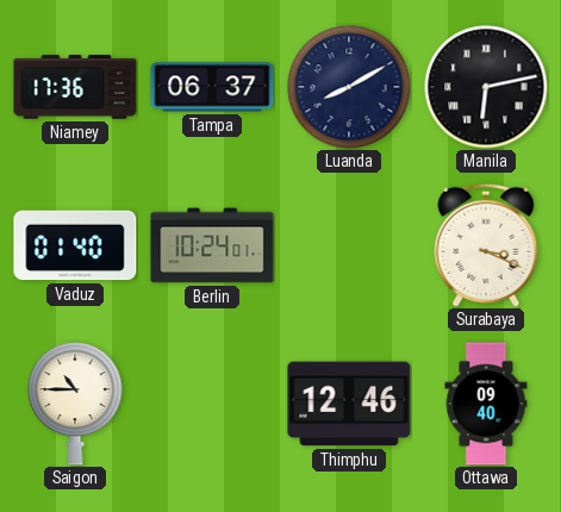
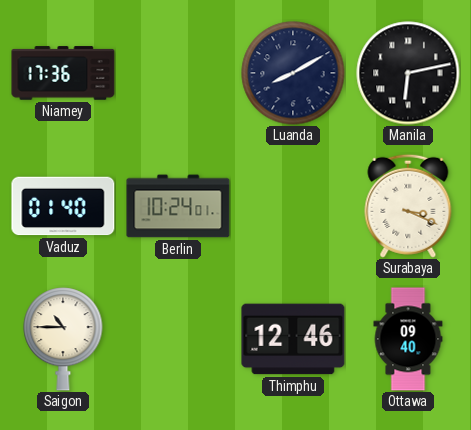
Tampa: 06:37 -> none
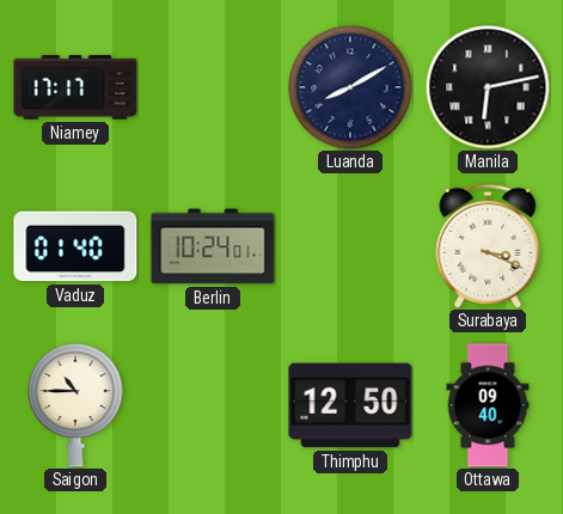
Niamey: 17:36 -> 17:17
Thimphu: 12:46 -> 12:50
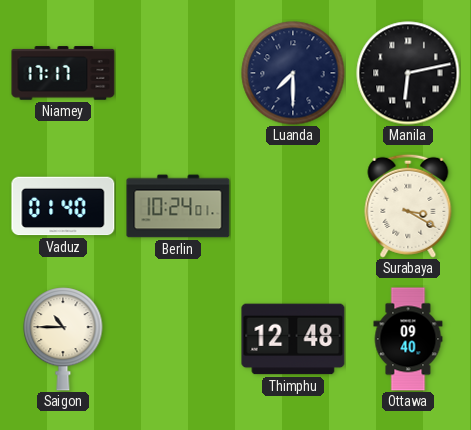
Luanda: 8:10 -> 7:30
Surabaya: 3:19 -> 3:20
Thimphu: 12:50 -> 12:48
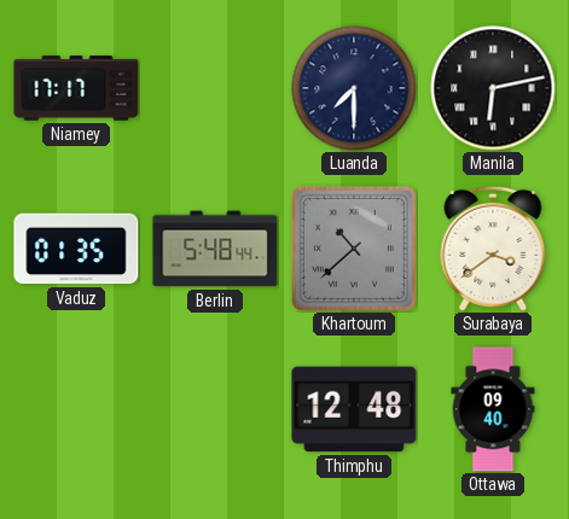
Vaduz: 01:40 -> 01:35
Berlin: 10:24 -> 5:48
Khartoum: none -> 10:38
Surabaya: 3:20 -> 3:39
Saigon: 10:45 -> none
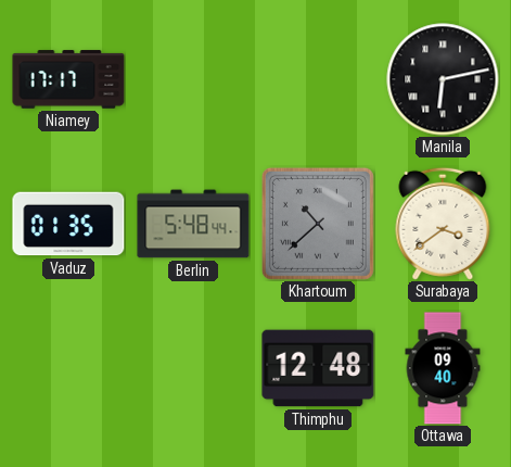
Luanda: 7:30 -> none
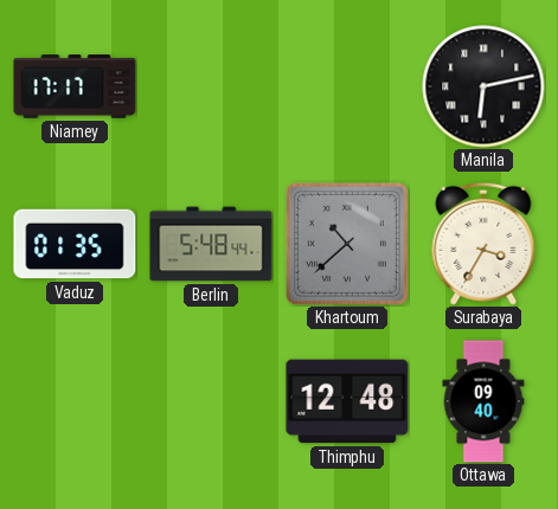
Surabaya: 3:39 -> 3:35
